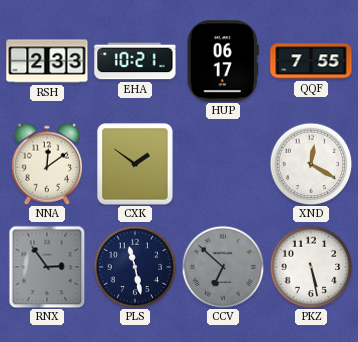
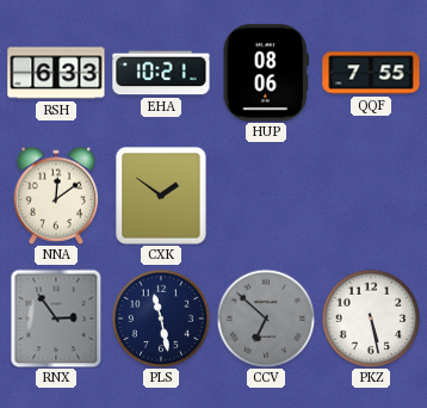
RSH: 2:33 -> 6:33
HUP: 06:17 -> 08:06
XND: 12:20 -> none
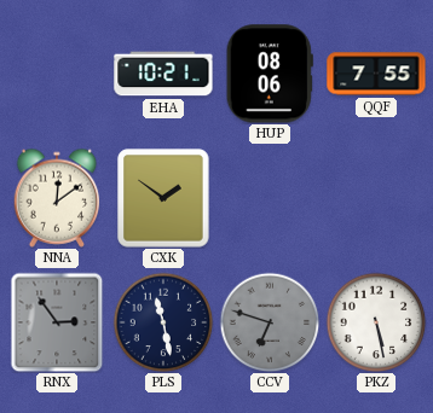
RSH: 6:33 -> none
CCV: 6:52 -> 6:48
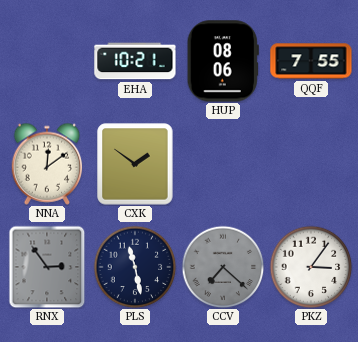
CCV: 6:48 -> 7:22
PKZ: 5:28 -> 3:06
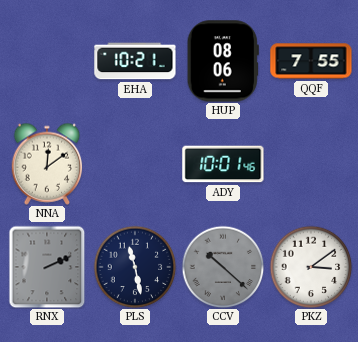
CXK: 1:51 -> none
ADY: none -> 10:01
RNX: 2:54 -> 2:11
CCV: 7:22 -> 10:22
PKZ: 3:06 -> 3:09
